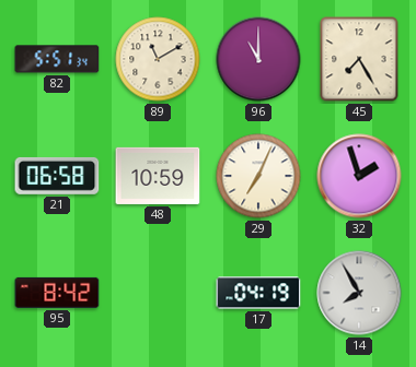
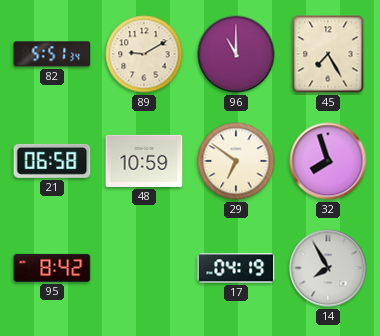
89: 11:10 -> 9:10
29: 7:04 -> 6:51
32: 1:57 -> 7:57
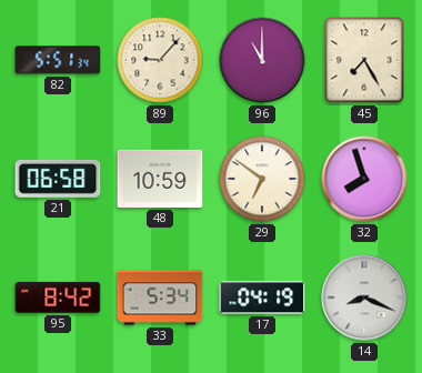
89: 9:10 -> 9:07
33: none -> 5:34
14: 7:55 -> 8:19
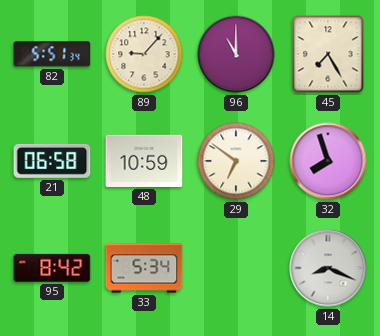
17: 04:19 -> none
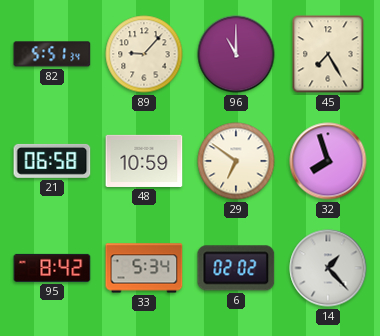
6: none -> 02:02
14: 8:19 -> 1:23
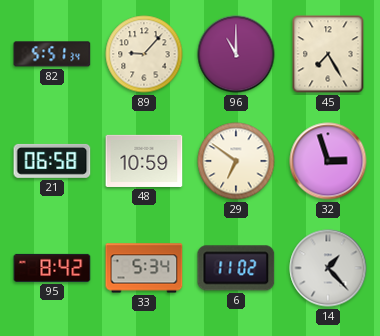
32: 7:57 -> 2:57
6: 02:02 -> 11:02
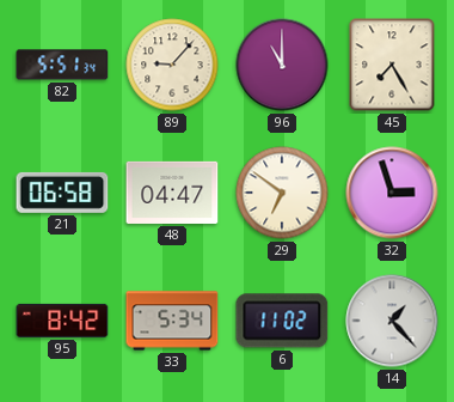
48: 10:59 -> 04:47
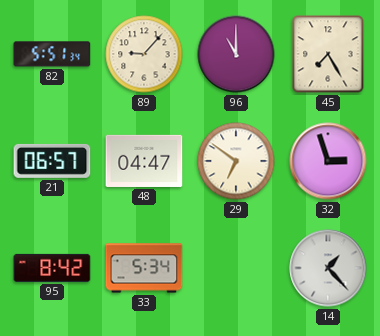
21: 06:58 -> 06:57
6: 11:02 -> none
